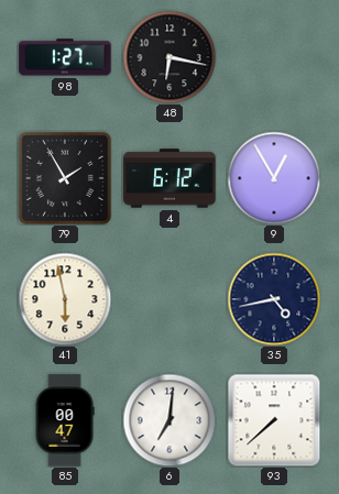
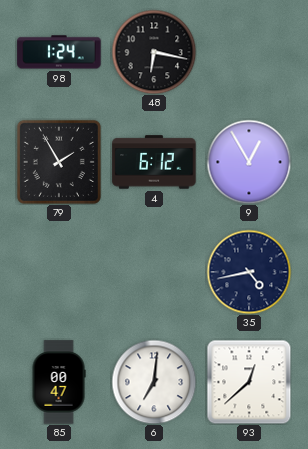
98: 1:27 -> 1:24
41: 5:58 -> none
93: 7:38 -> 12:38
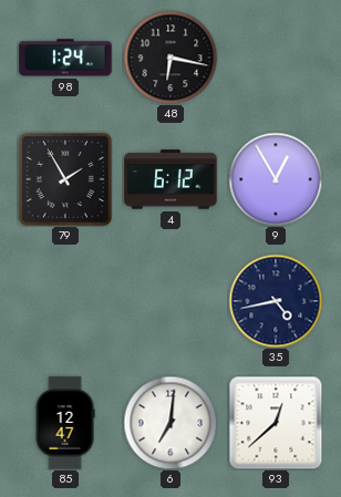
85: 00:47 -> 12:47
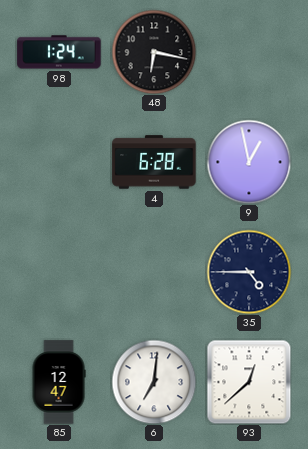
79: 1:55 -> none
4: 6:12 -> 6:28
9: 12:55 -> 12:58
35: 4:43 -> 4:45
